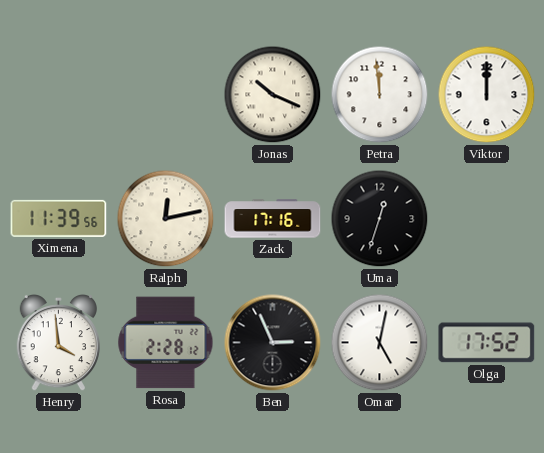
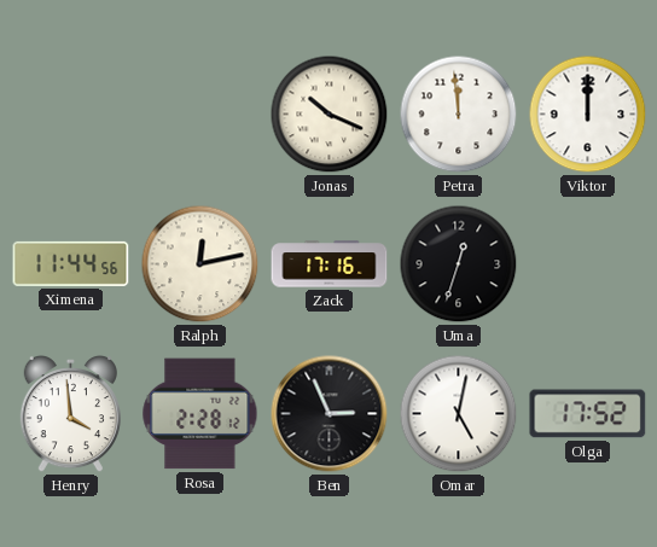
Ximena: 11:39 -> 11:44
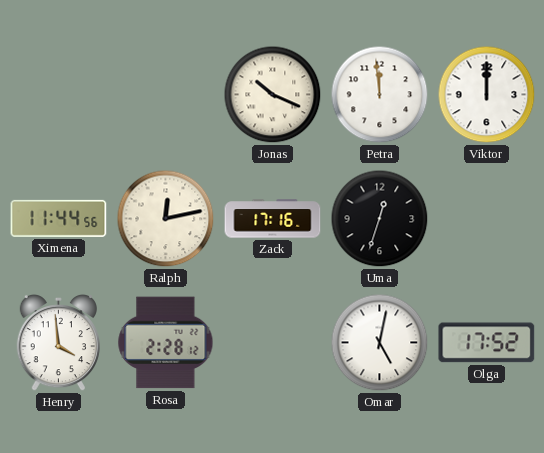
Ben: 2:56 -> none
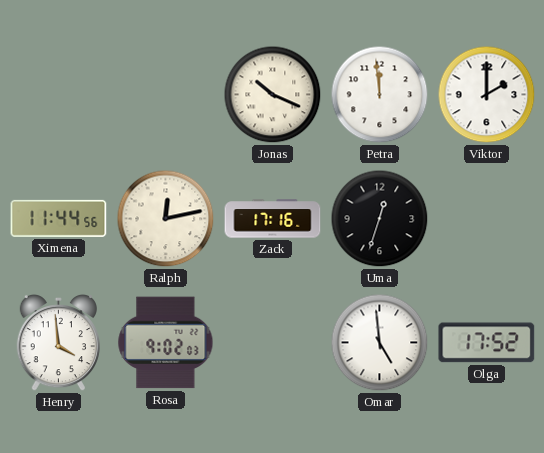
Viktor: 12:00 -> 2:00
Rosa: 2:28 -> 9:02
Omar: 5:02 -> 4:59
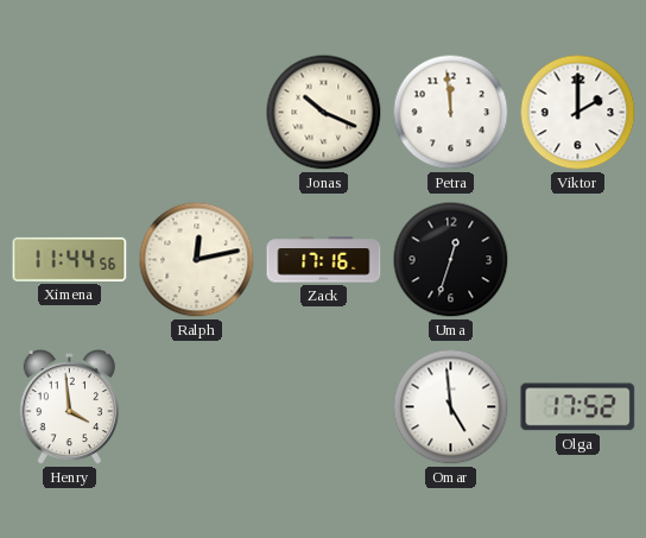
Rosa: 9:02 -> none
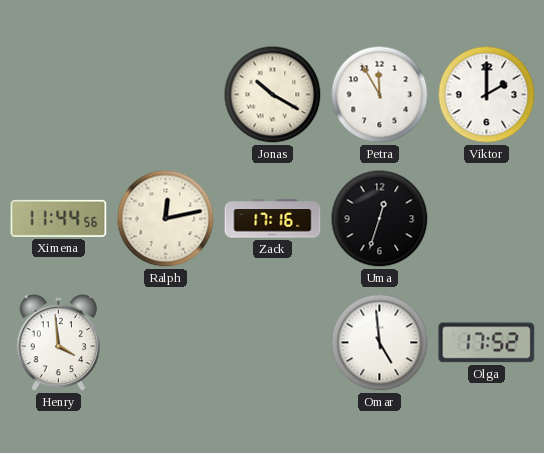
Jonas: 10:19 -> 10:20
Petra: 11:59 -> 11:55
